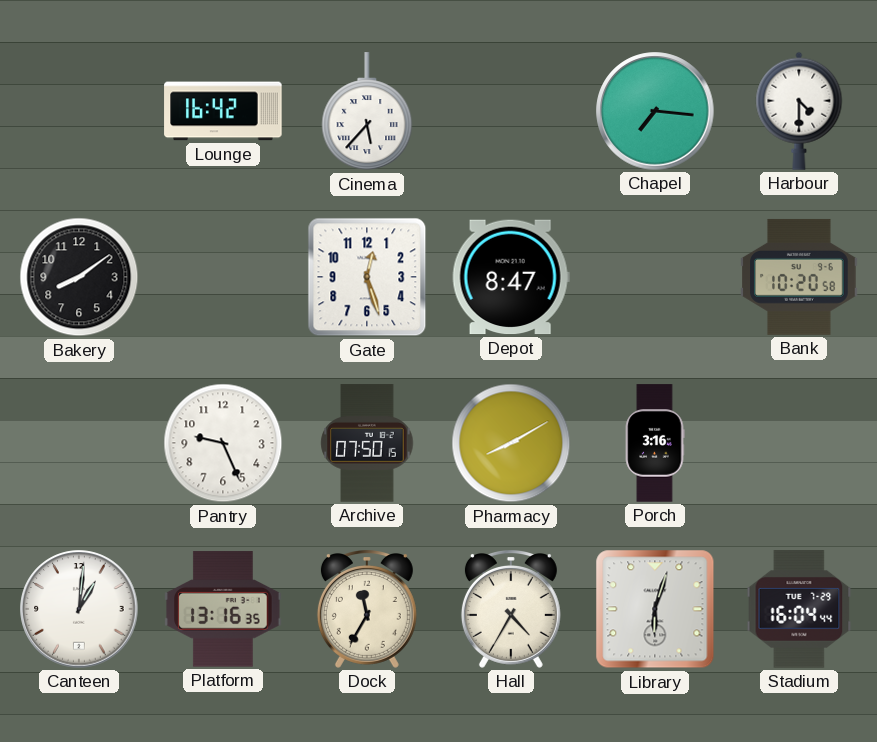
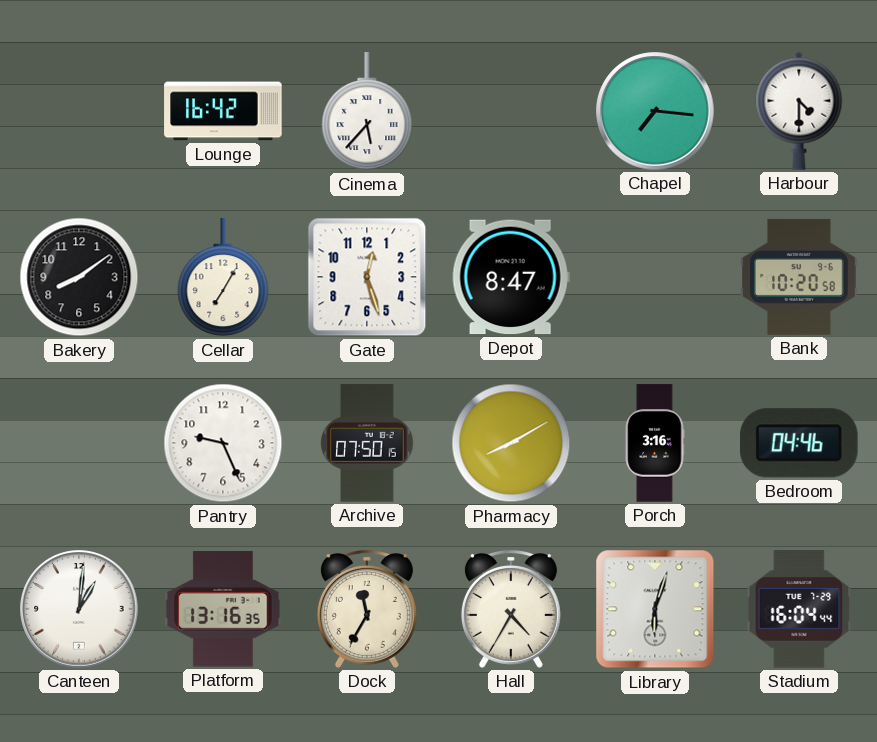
Cellar: none -> 7:05
Bedroom: none -> 04:46
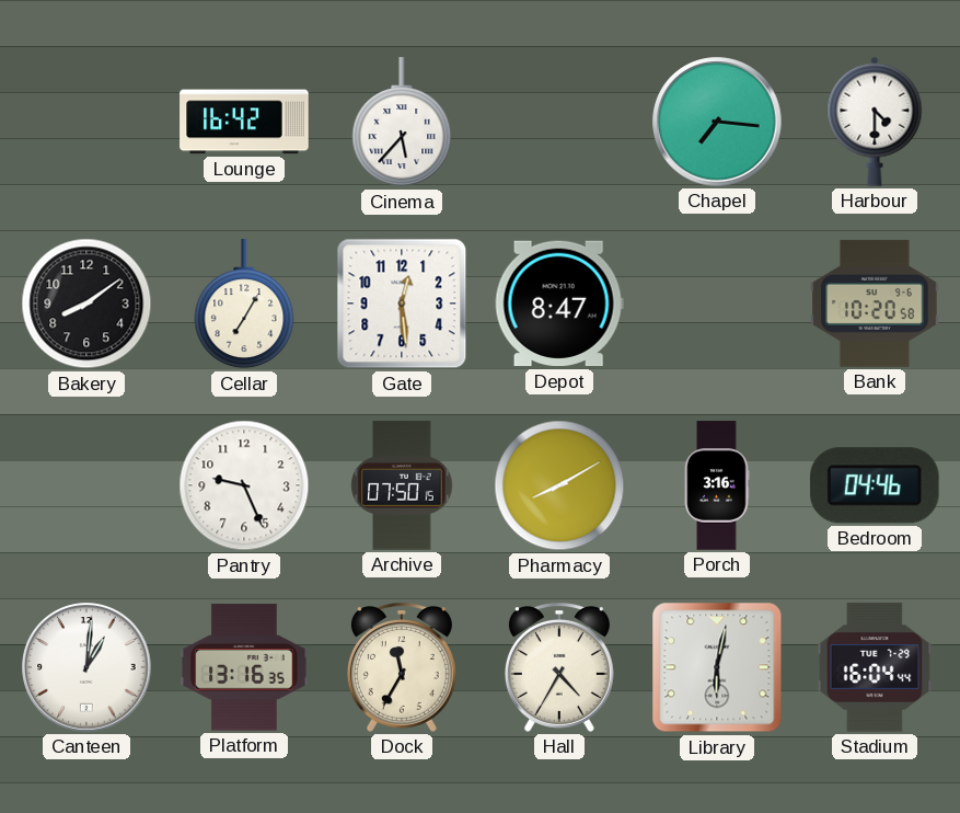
Gate: 12:27 -> 12:29
Library: 6:03 -> 6:02
